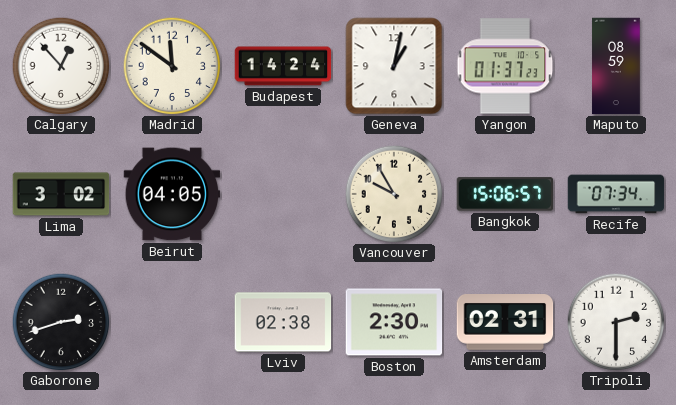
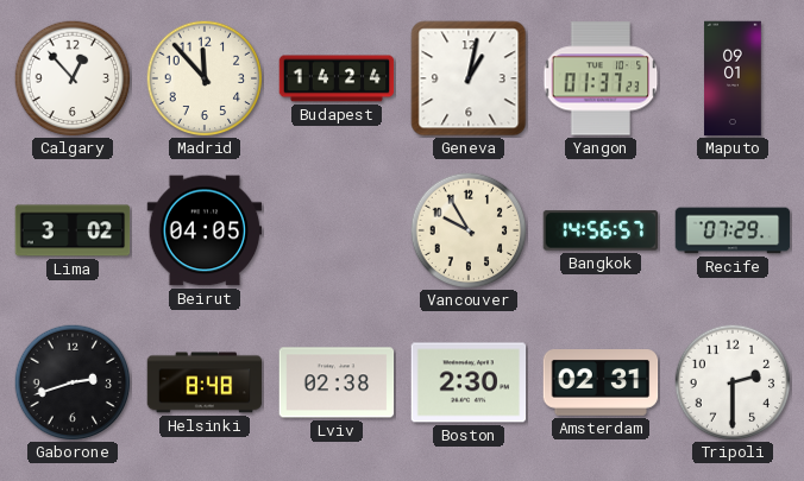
Madrid: 11:51 -> 11:53
Maputo: 08:59 -> 09:01
Bangkok: 15:06 -> 14:56
Recife: 07:34 -> 07:29
Helsinki: none -> 8:48
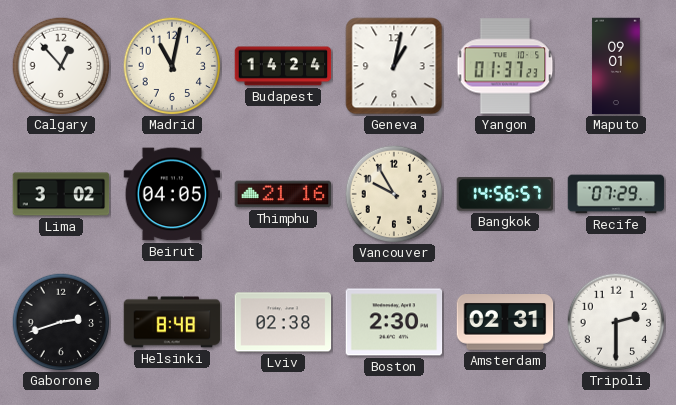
Madrid: 11:53 -> 11:02
Thimphu: none -> 21:16
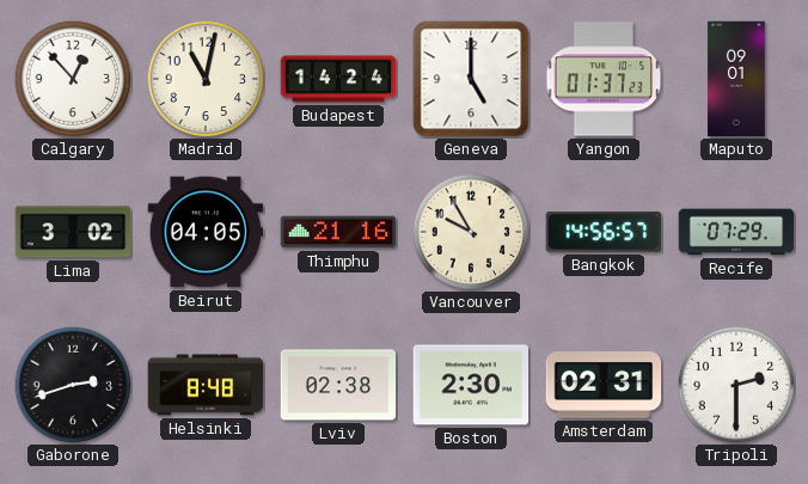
Geneva: 1:02 -> 5:00
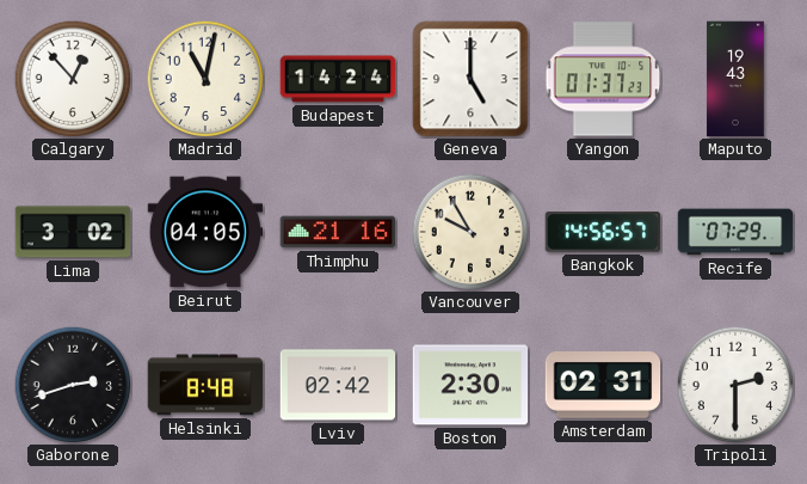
Maputo: 09:01 -> 19:43
Lviv: 02:38 -> 02:42
